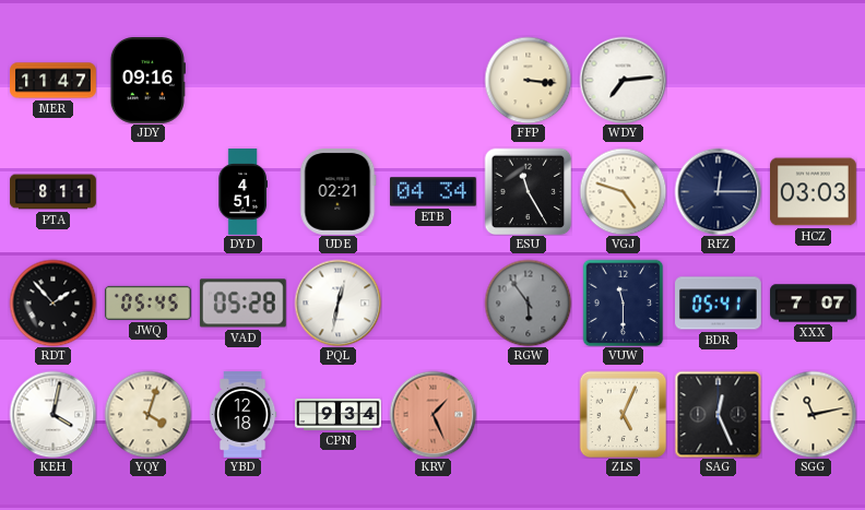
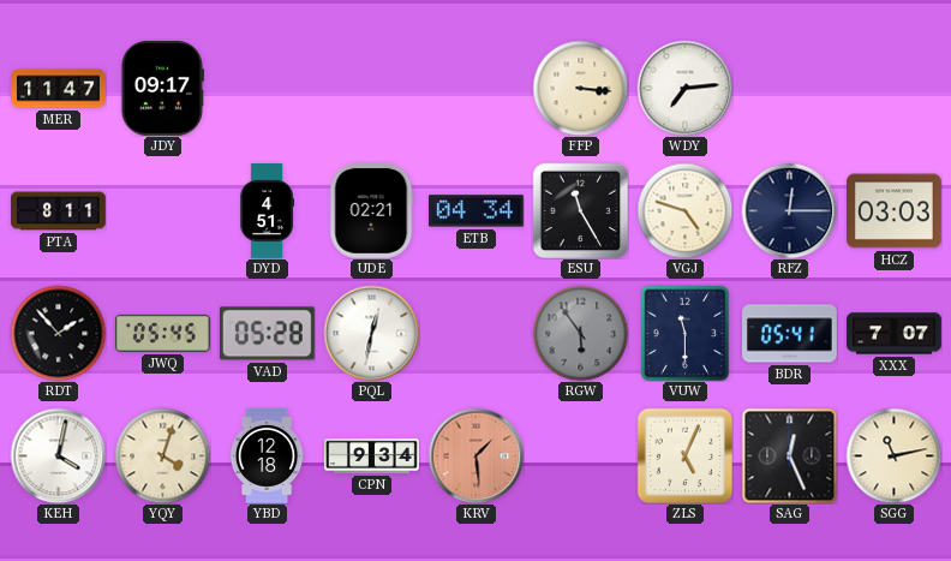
JDY: 09:16 -> 09:17
KRV: 1:26 -> 1:29
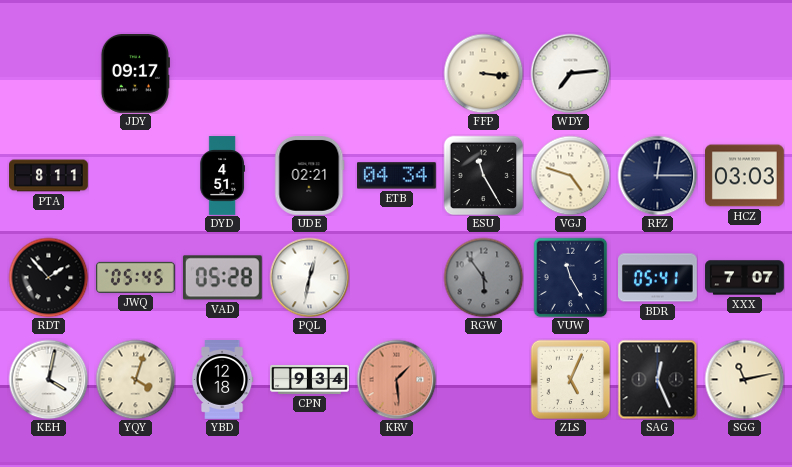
MER: 11:47 -> none
VUW: 11:30 -> 11:25
